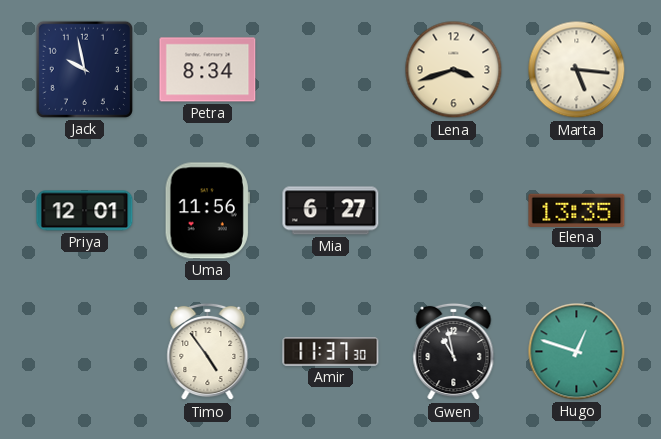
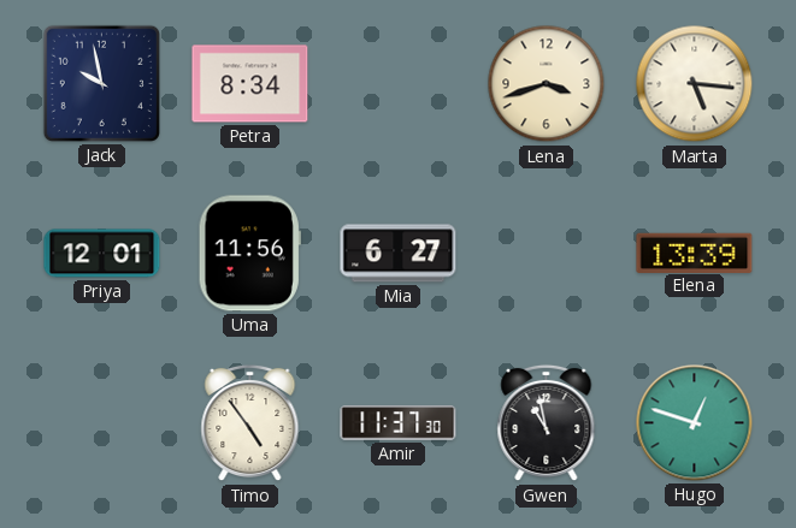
Elena: 13:35 -> 13:39
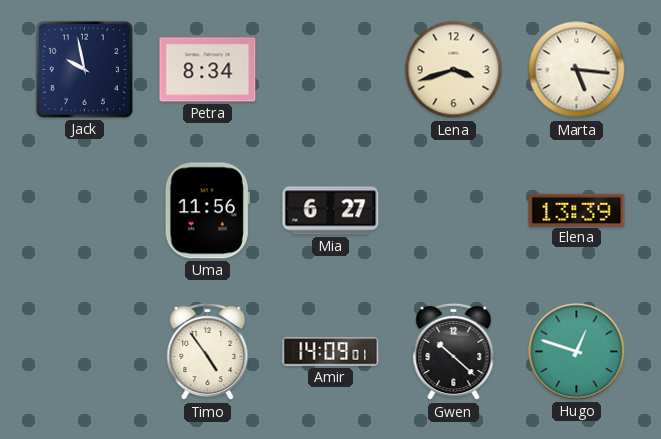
Priya: 12:01 -> none
Amir: 11:37 -> 14:09
Gwen: 10:58 -> 10:22
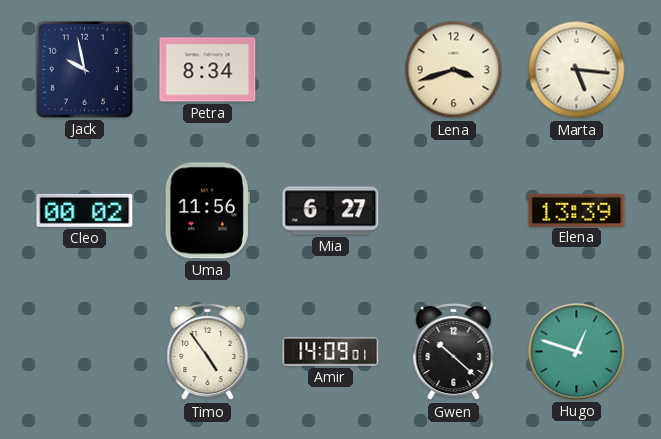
Cleo: none -> 00:02
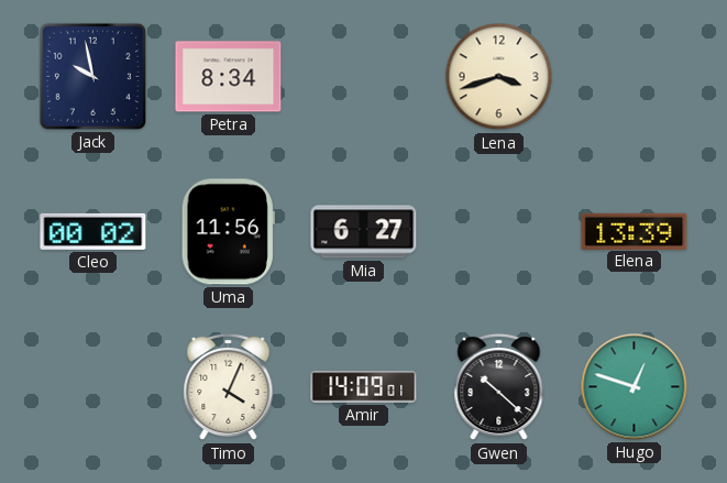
Marta: 5:16 -> none
Timo: 4:54 -> 4:04
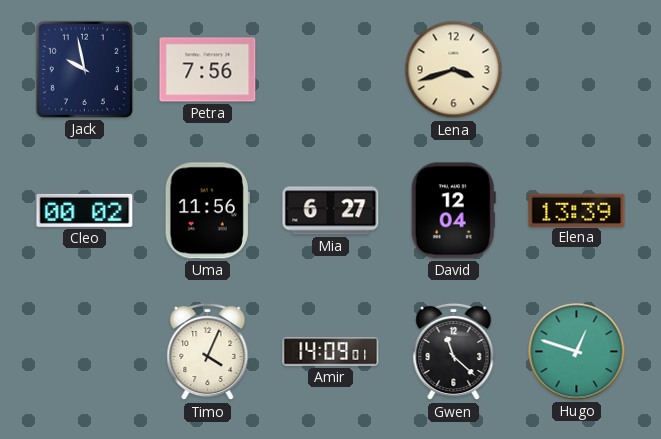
Petra: 8:34 -> 7:56
David: none -> 12:04
Gwen: 10:22 -> 11:22
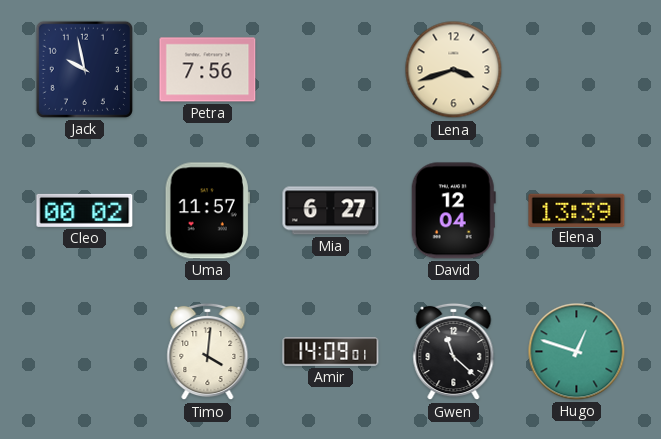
Uma: 11:56 -> 11:57
Timo: 4:04 -> 4:01
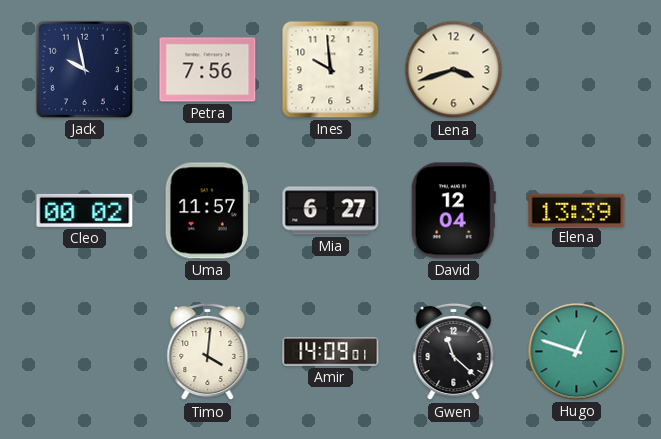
Ines: none -> 9:59
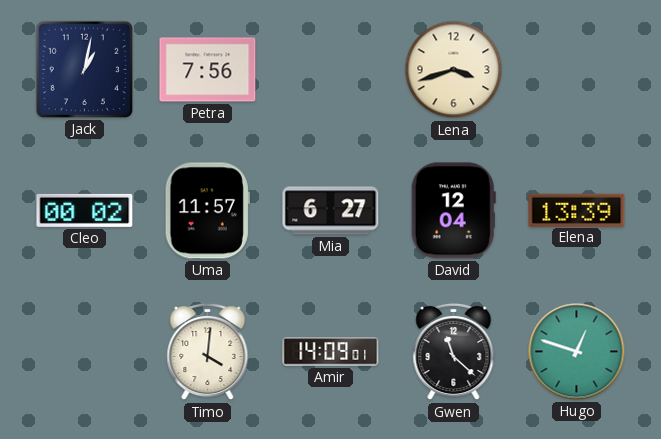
Jack: 9:58 -> 1:02
Ines: 9:59 -> none
